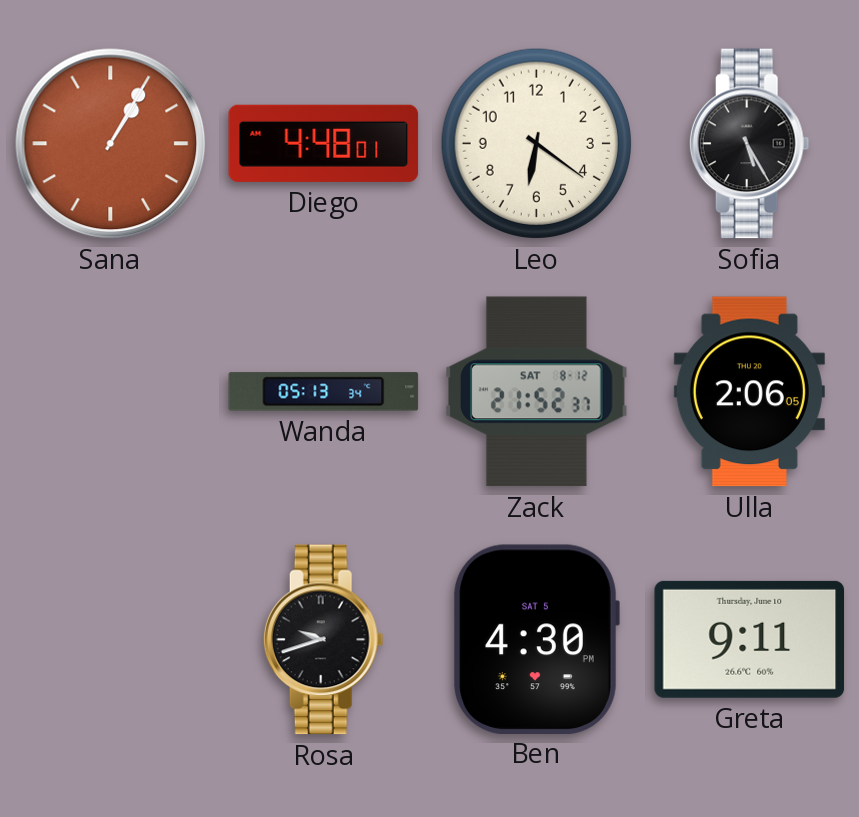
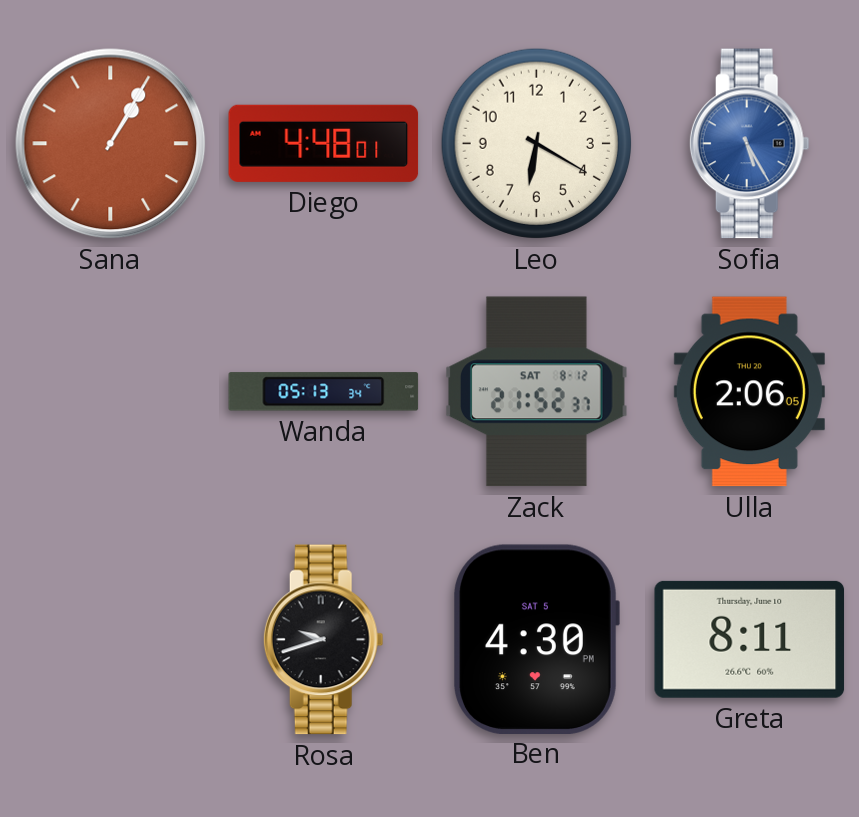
Leo: 6:21 -> 6:20
Sofia dial: black -> blue
Greta: 9:11 -> 8:11
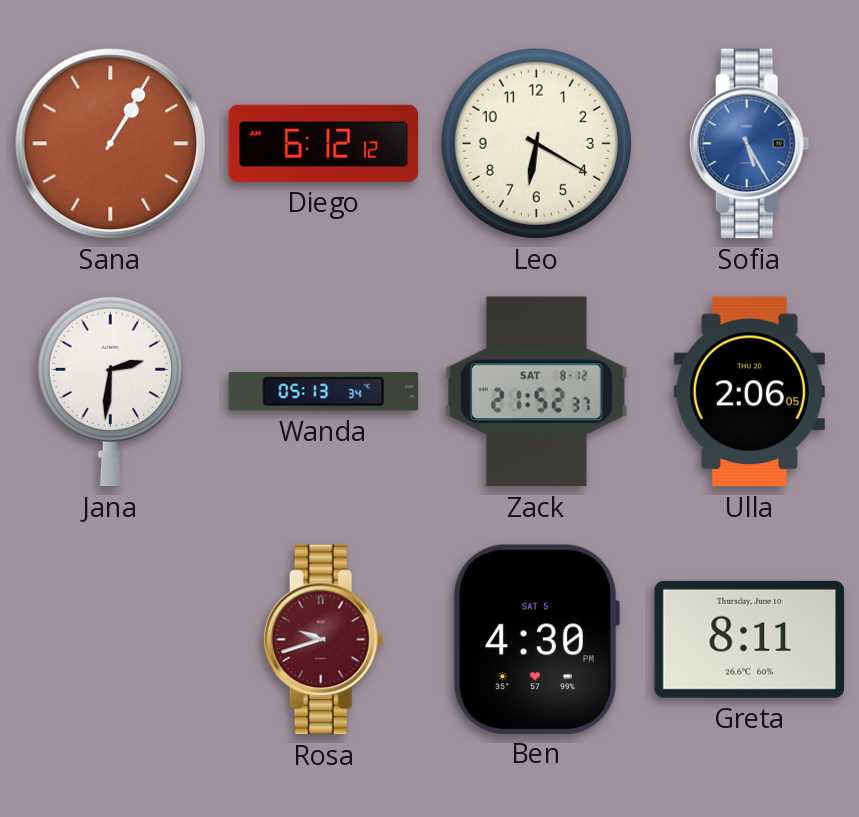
Diego: 4:48 -> 6:12
Jana: none -> 2:31
Rosa dial: black -> burgundy
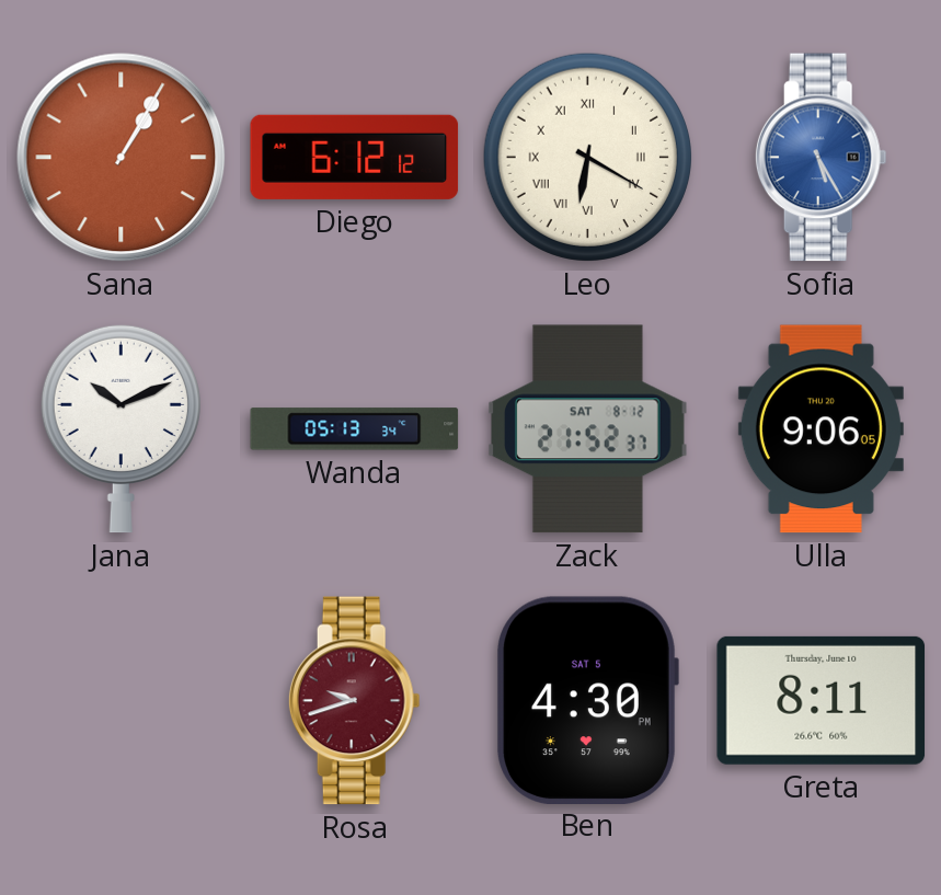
Leo numerals: Arabic -> Roman
Jana: 2:31 -> 10:11
Ulla: 2:06 -> 9:06
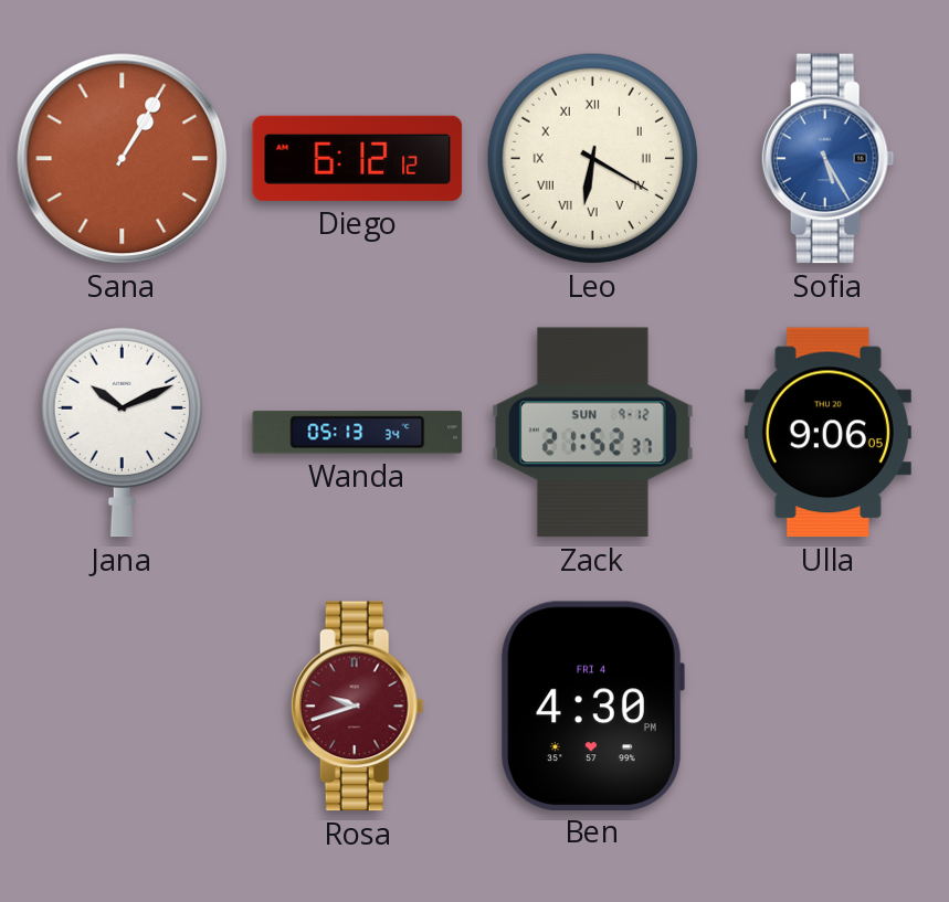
Zack date: SAT 8-12 -> SUN 9-12
Ben date: SAT 5 -> FRI 4
Greta: 8:11 -> none
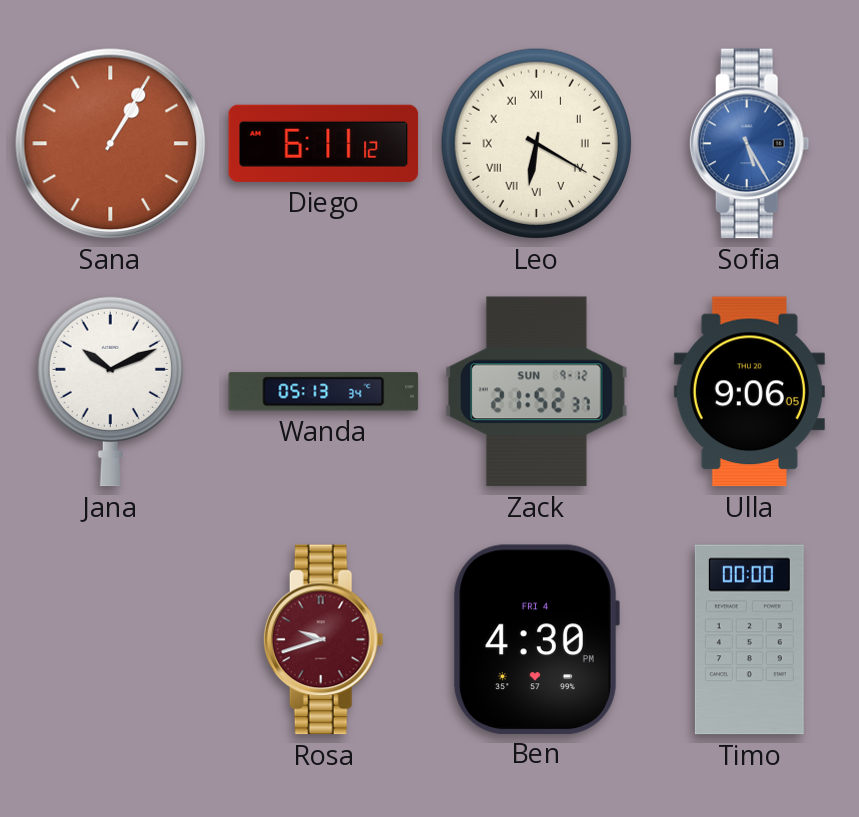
Diego: 6:12 -> 6:11
Timo: none -> 00:00
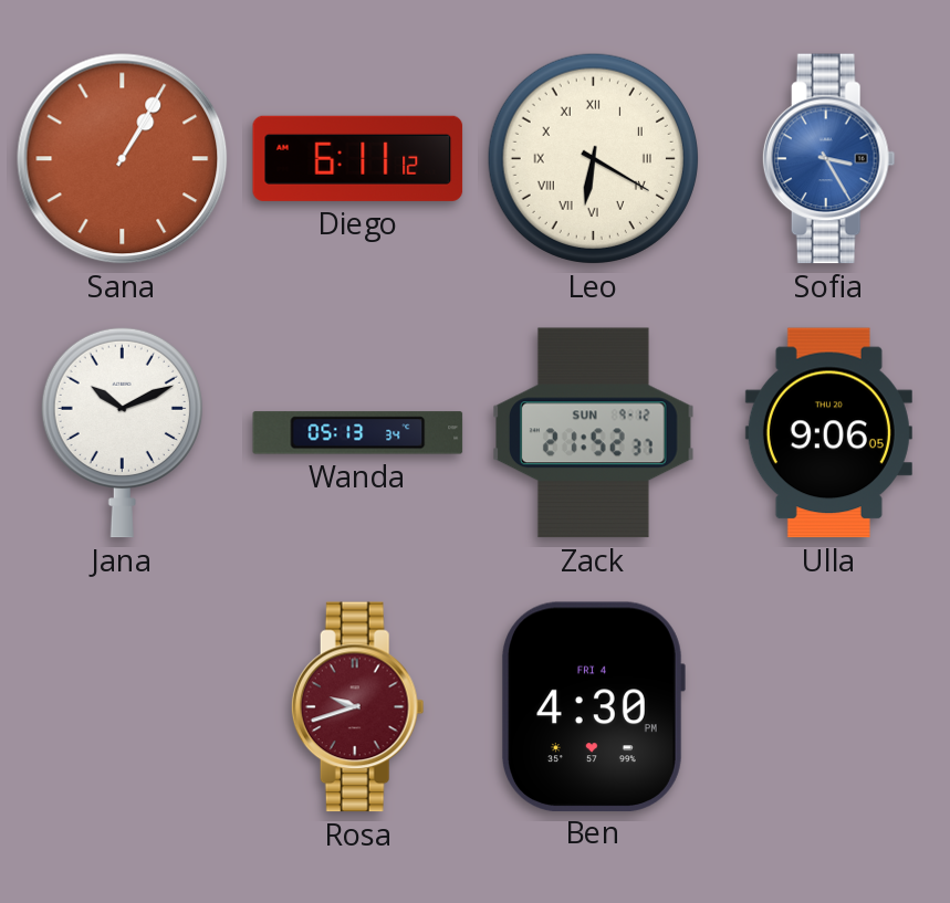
Sofia: 5:25 -> 3:25
Timo: 00:00 -> none
